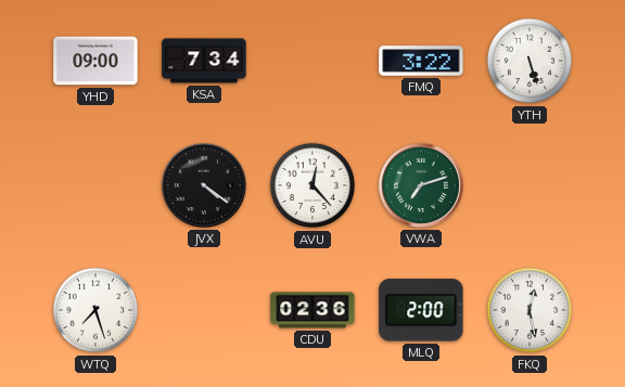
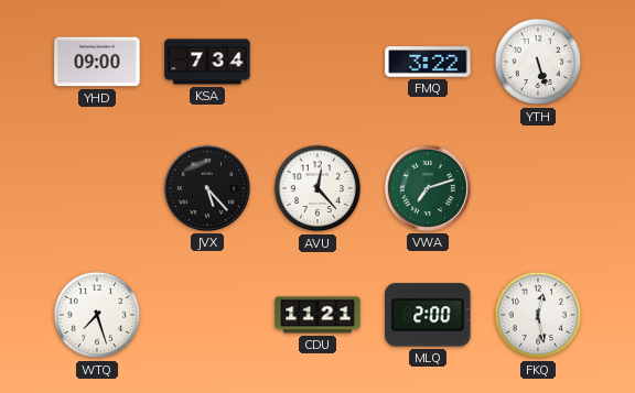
JVX: 4:21 -> 5:23
CDU: 02:36 -> 11:21
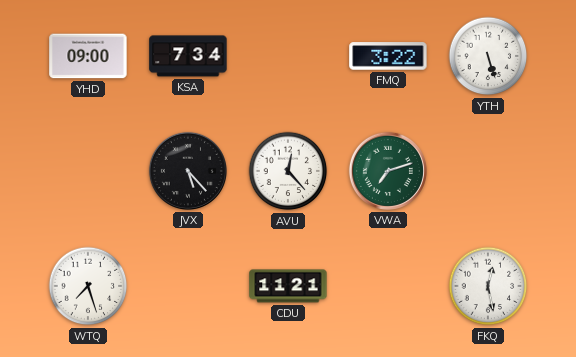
MLQ: 2:00 -> none
